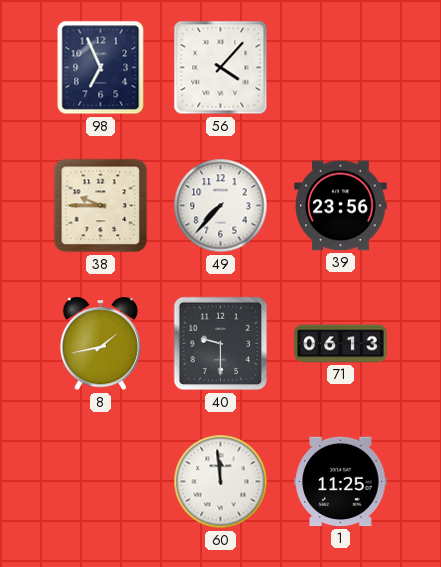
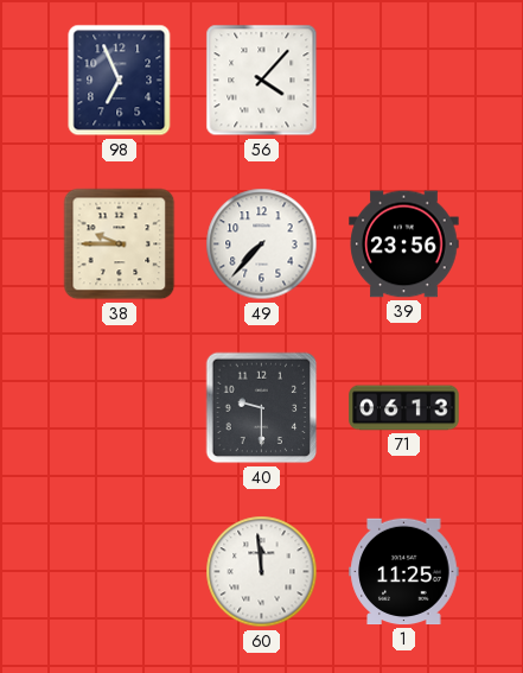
8: 1:43 -> none
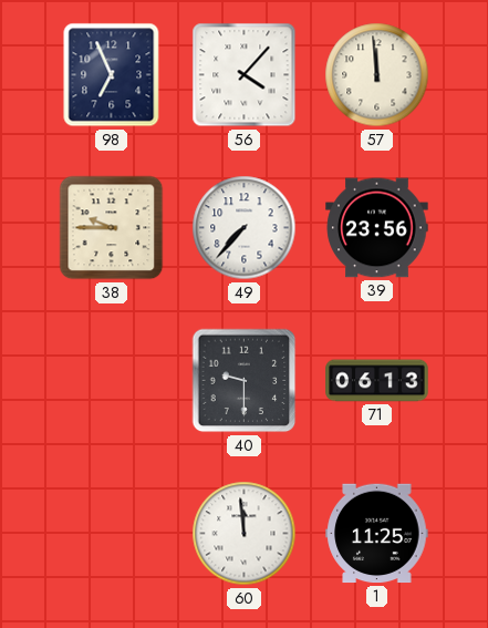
57: none -> 11:59
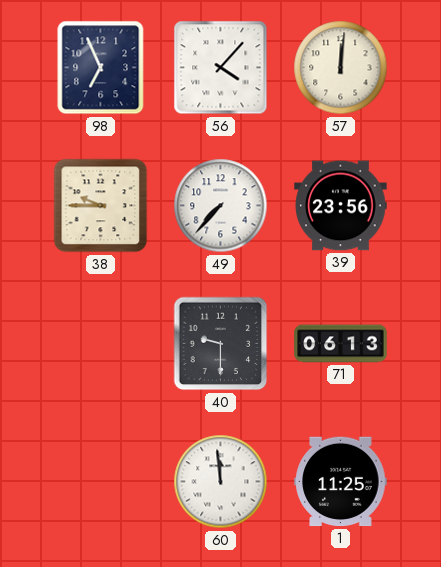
57: 11:59 -> 12:01
